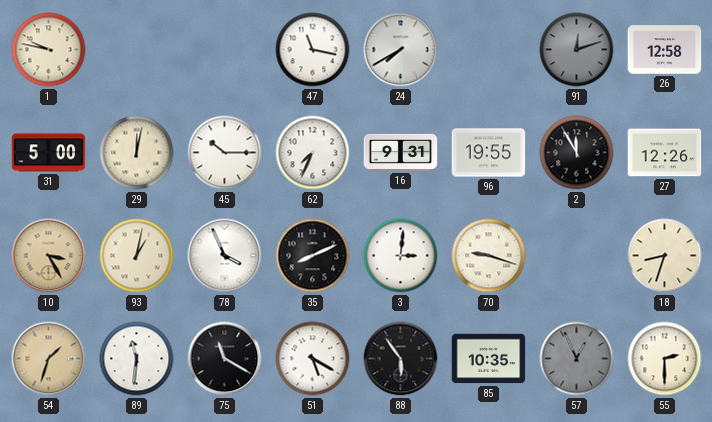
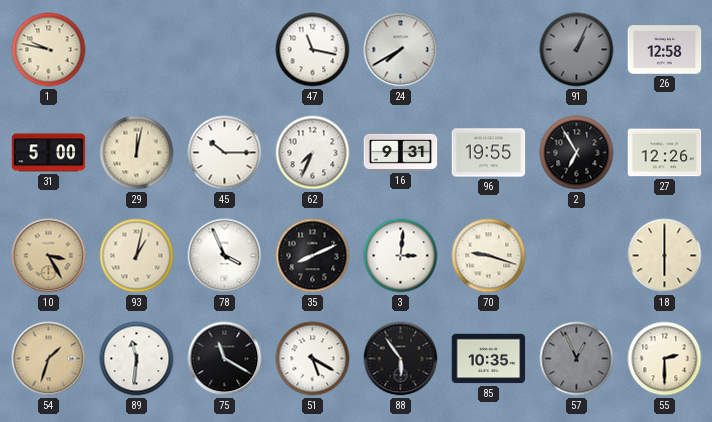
91: 12:12 -> 1:04
2: 11:55 -> 6:55
18: 8:33 -> 6:00
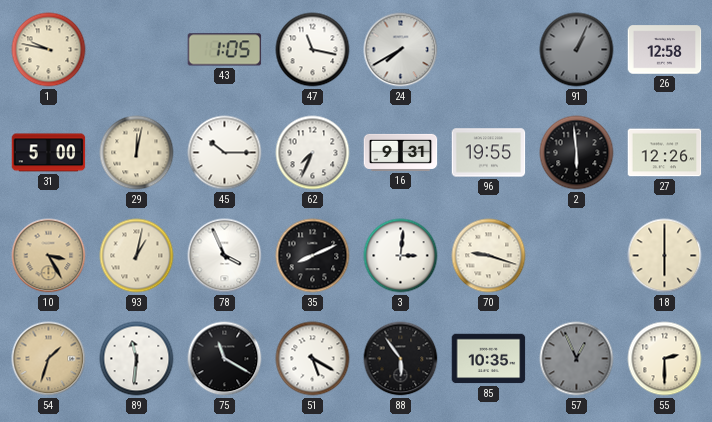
43: none -> 1:05
2: 6:55 -> 5:59
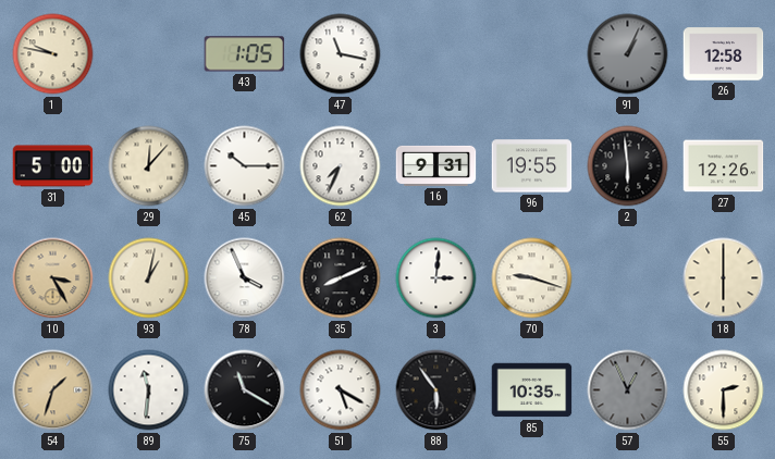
24: 7:40 -> none
29: 12:02 -> 12:07
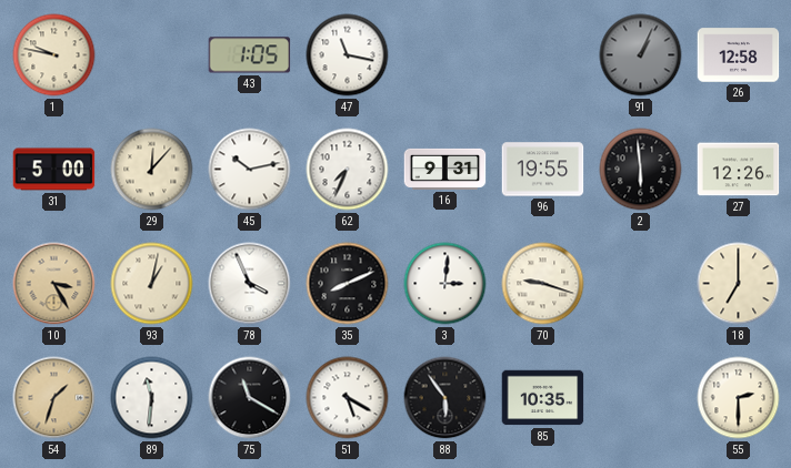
45: 10:15 -> 10:13
18: 6:00 -> 7:00
57: 12:56 -> none
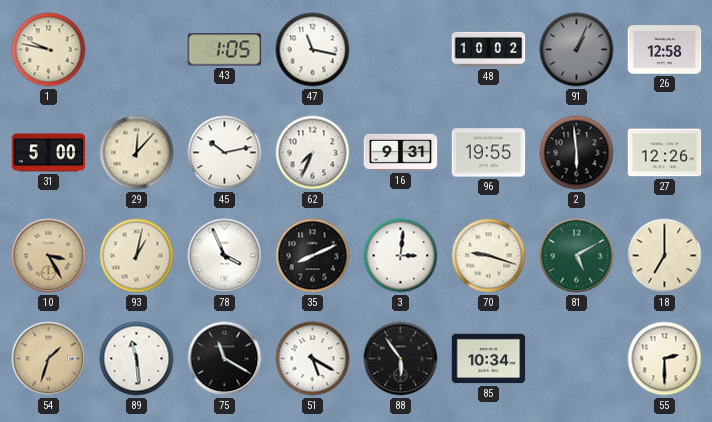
48: none -> 10:02
81: none -> 5:10
89: 11:31 -> 11:29
85: 10:35 -> 10:34
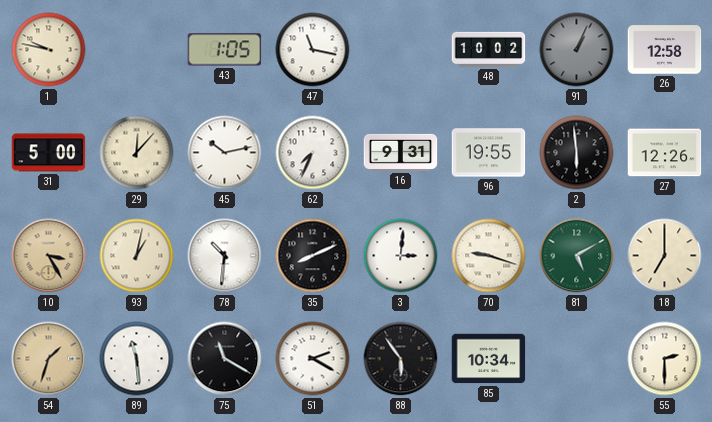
78: 3:56 -> 10:31
51: 5:20 -> 2:20
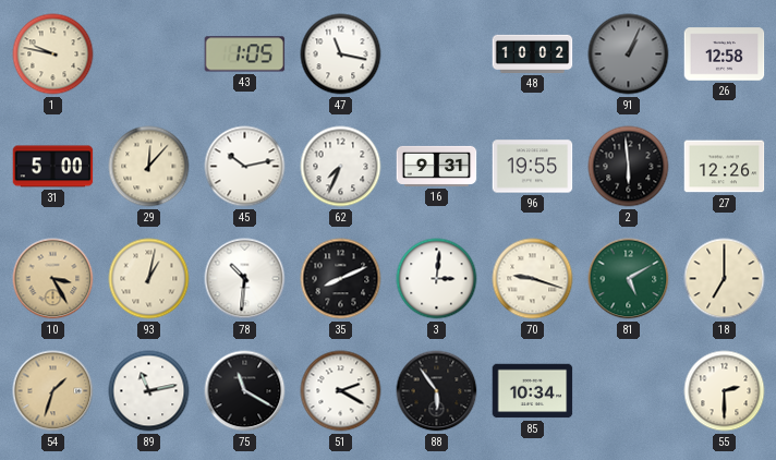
89: 11:29 -> 11:13
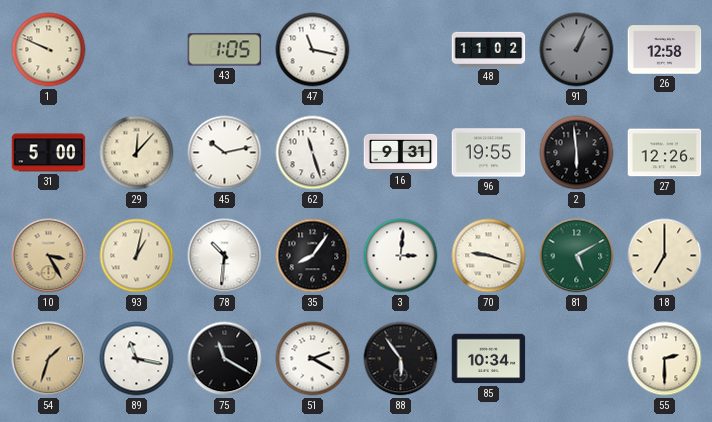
1: 9:47 -> 9:49
48: 10:02 -> 11:02
62: 7:34 -> 11:27
35: 8:11 -> 8:06
89: 11:13 -> 11:17
